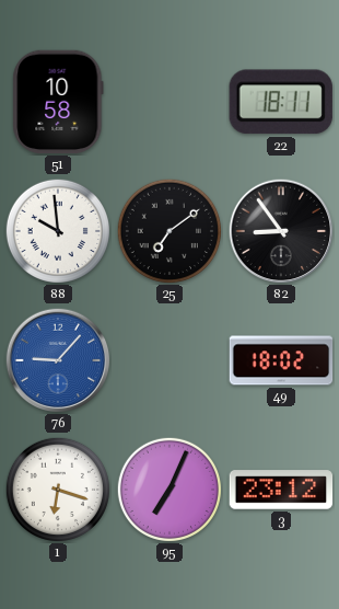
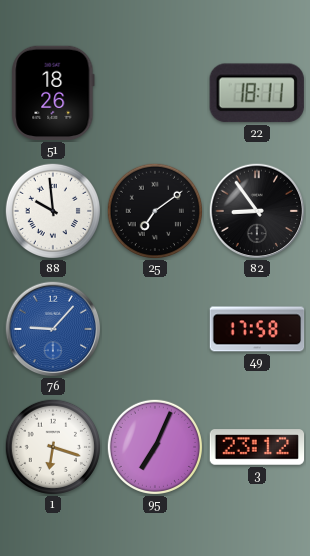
51: 10:58 -> 18:26
49: 18:02 -> 17:58
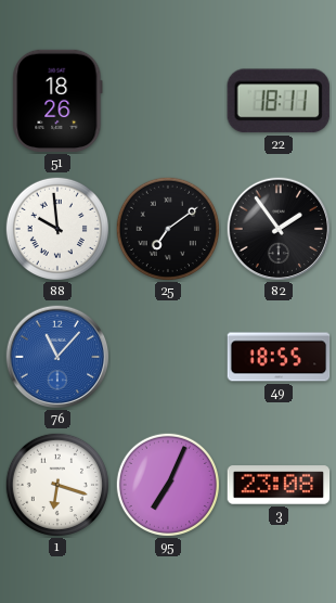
82: 8:54 -> 1:54
76: 9:07 -> 11:07
49: 17:58 -> 18:55
3: 23:12 -> 23:08
